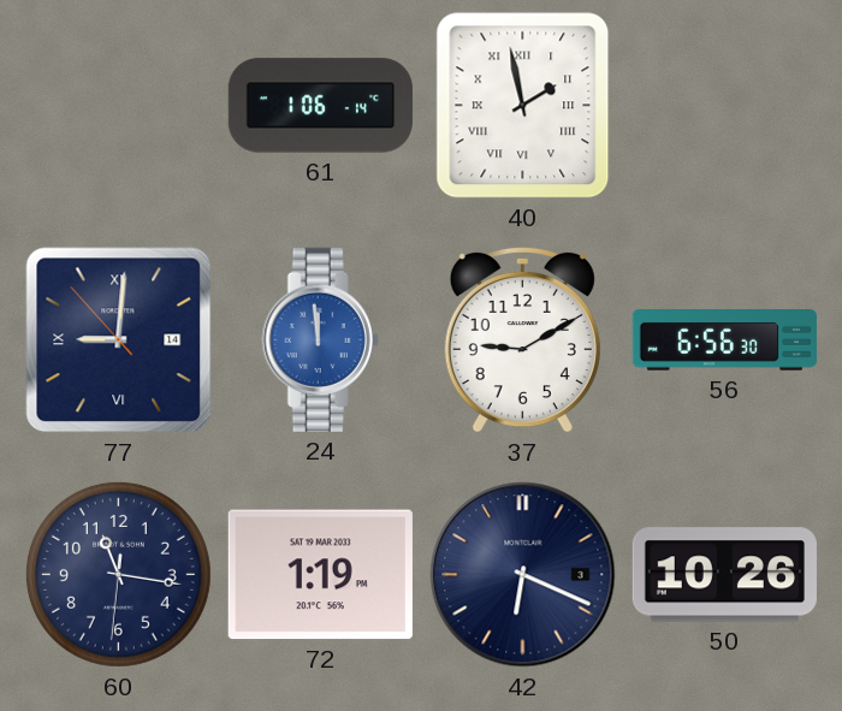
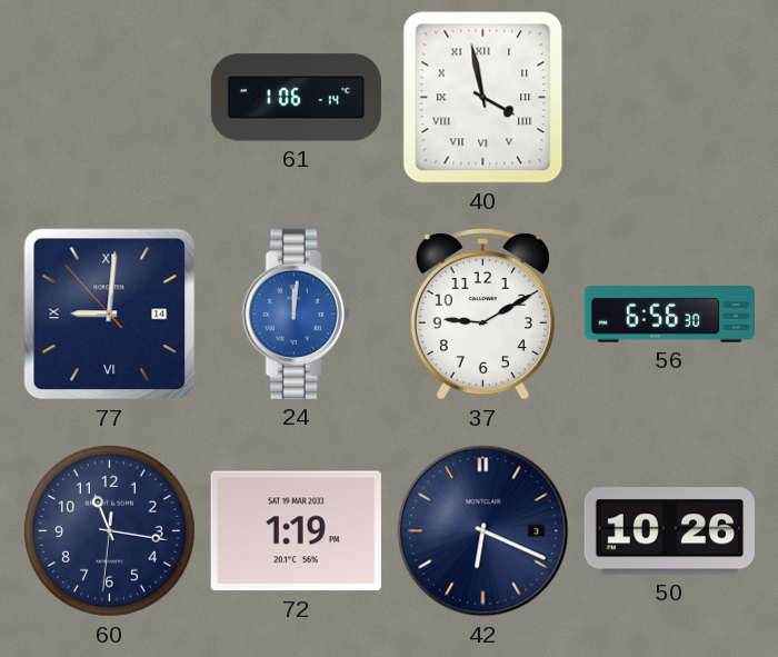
40: 1:58 -> 3:58
24: 11:59 -> 12:01
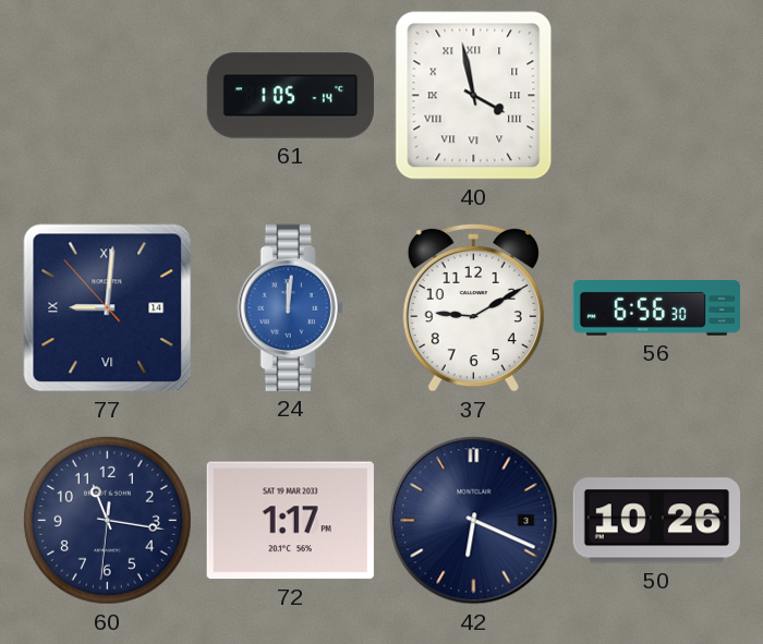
61: 1:06 -> 1:05
72: 1:19 -> 1:17
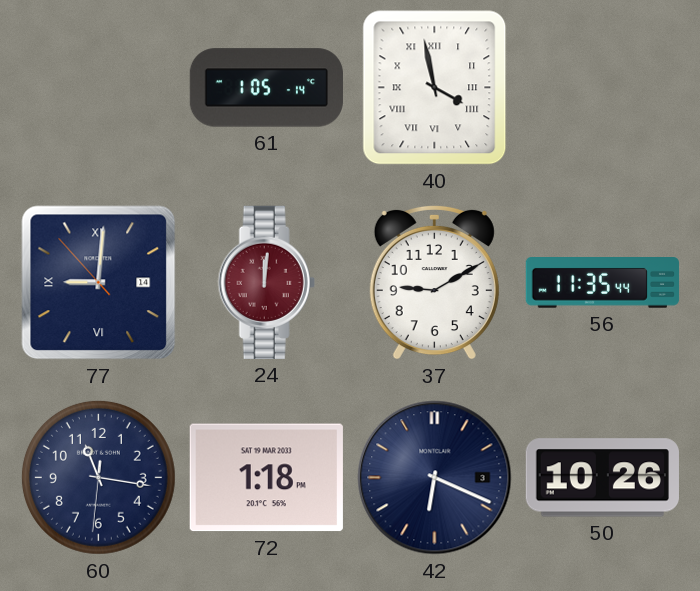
24 dial: blue -> burgundy
56: 6:56 -> 11:35
72: 1:17 -> 1:18
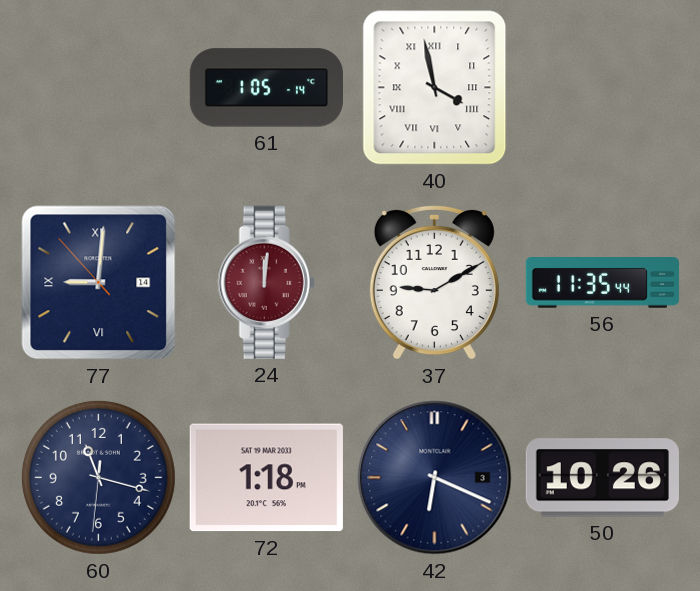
60: 11:16 -> 11:17
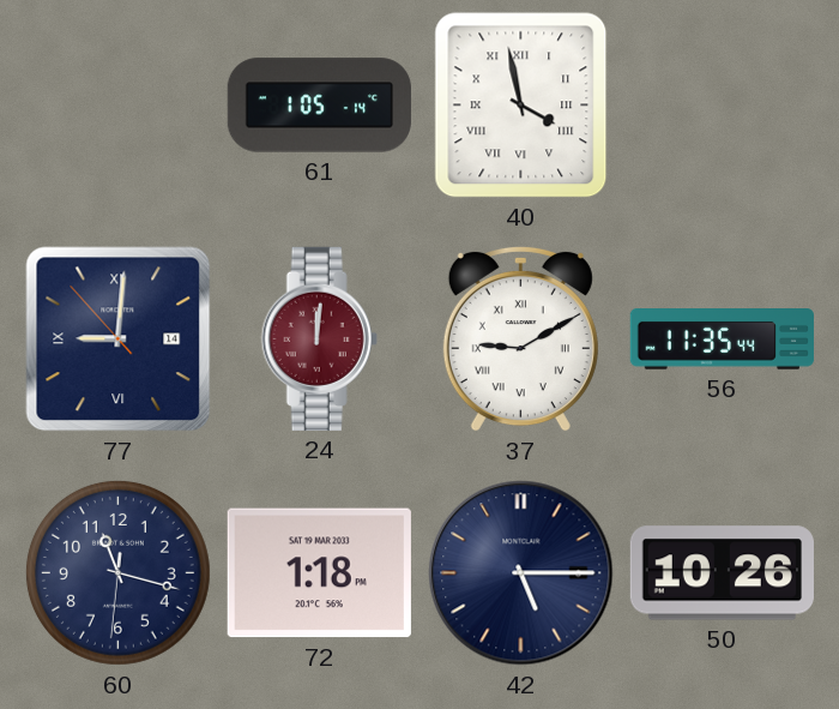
37 numerals: Arabic -> Roman
42: 6:19 -> 5:15
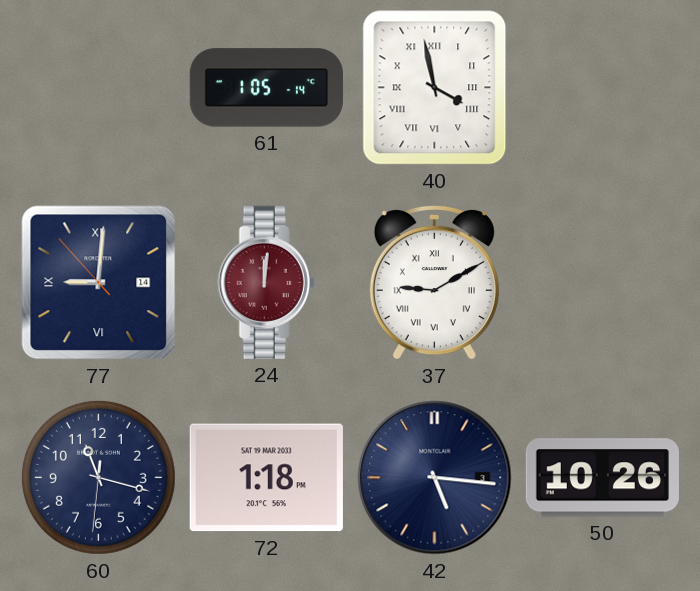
56: 11:35 -> none
42: 5:15 -> 5:16
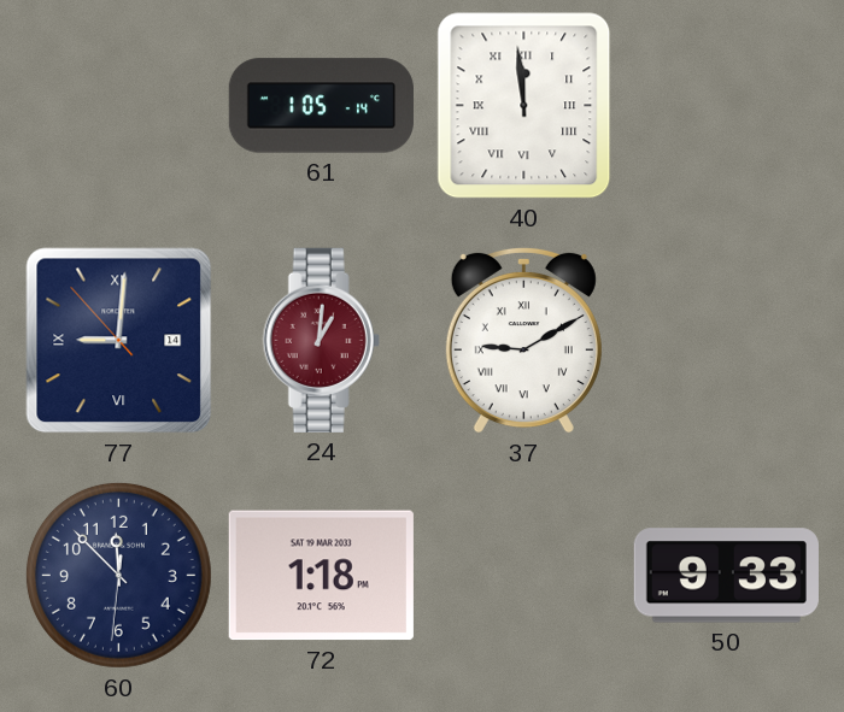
40: 3:58 -> 11:59
24: 12:01 -> 1:01
60: 11:17 -> 11:52
42: 5:16 -> none
50: 10:26 -> 9:33
